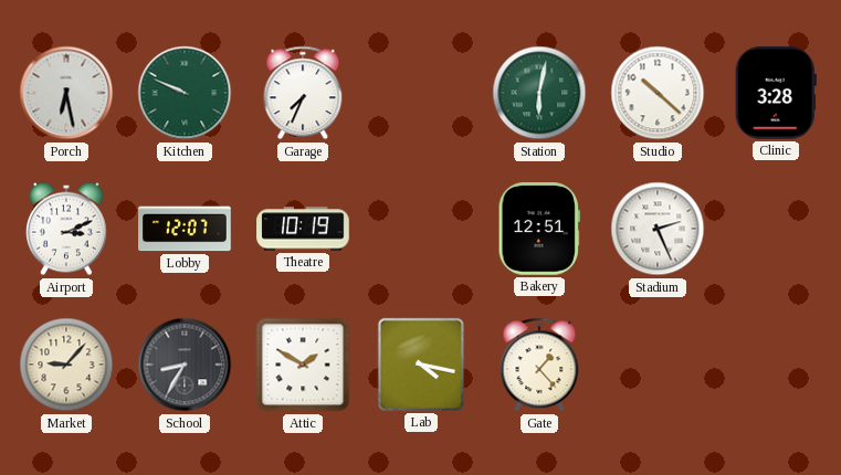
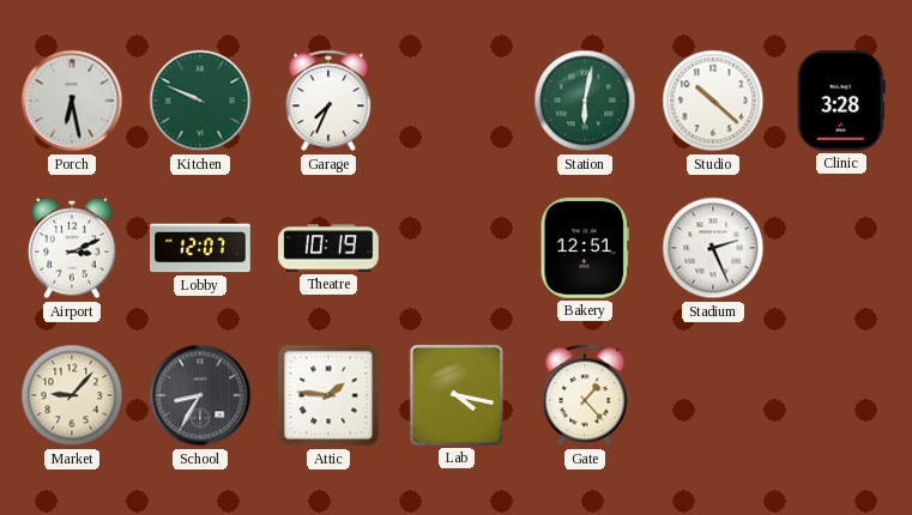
Attic: 1:50 -> 1:46
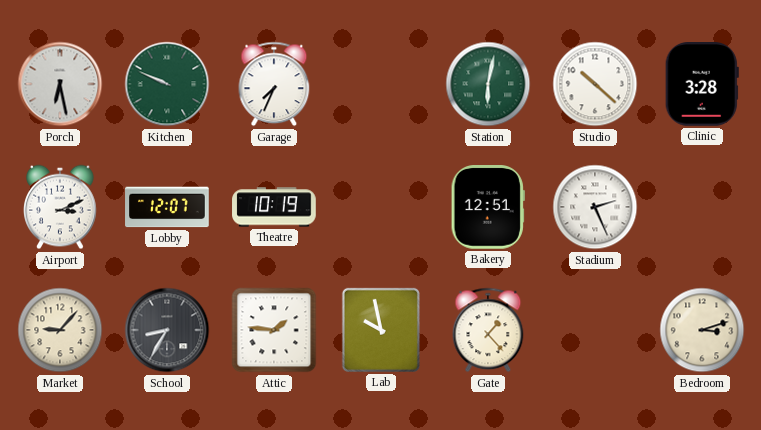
Lab: 4:17 -> 9:58
Bedroom: none -> 3:12
